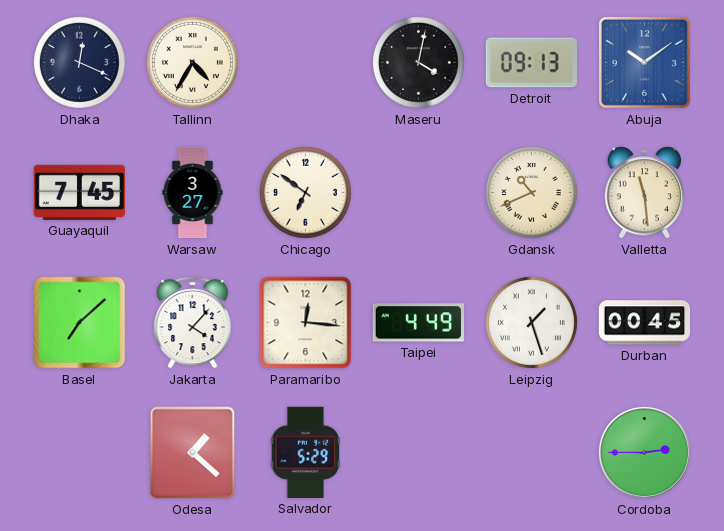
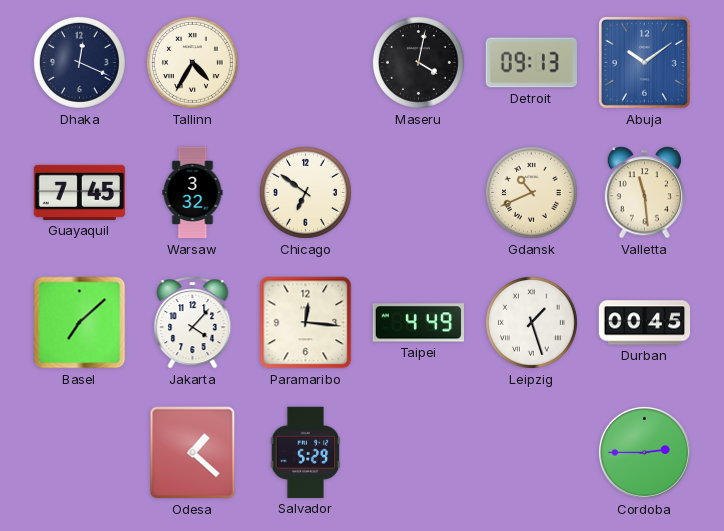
Warsaw: 3:27 -> 3:32
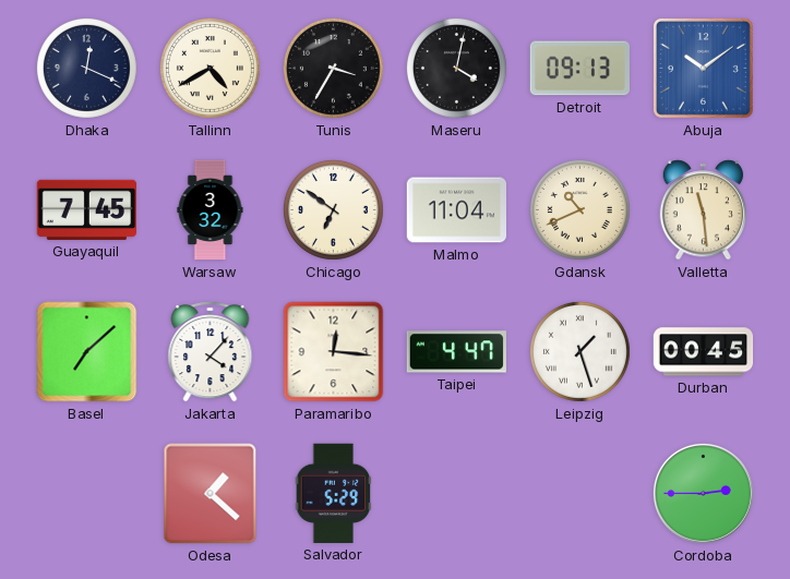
Tallinn: 4:35 -> 4:40
Tunis: none -> 3:35
Malmo: none -> 11:04
Taipei: 4:49 -> 4:47
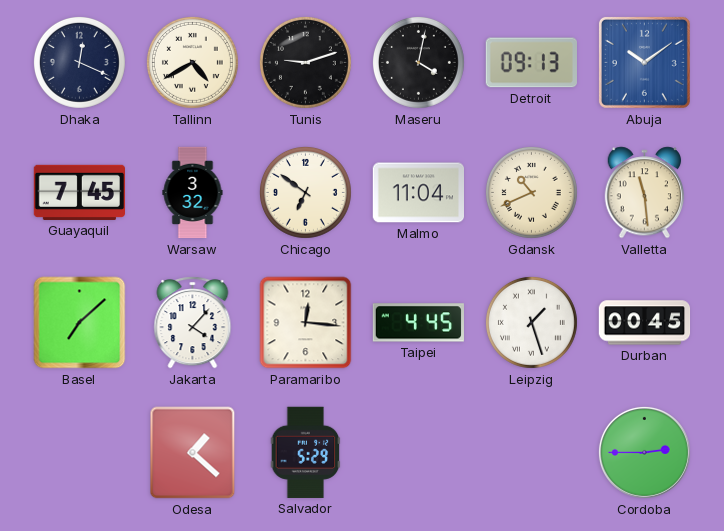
Tunis: 3:35 -> 9:12
Taipei: 4:47 -> 4:45
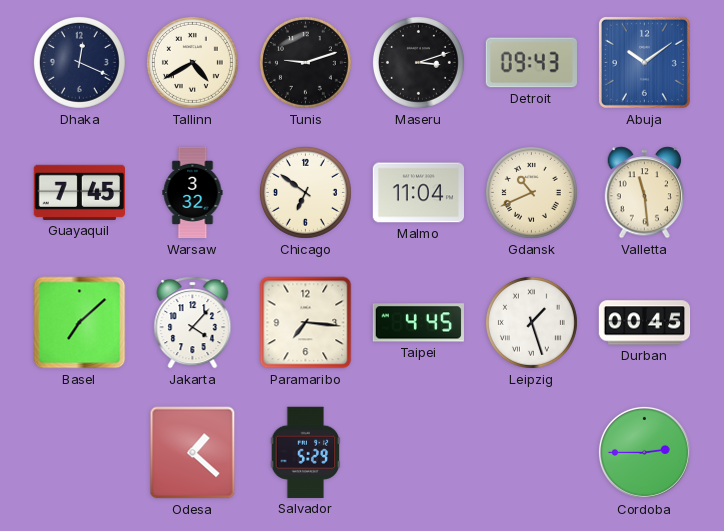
Maseru: 4:02 -> 3:12
Detroit: 09:13 -> 09:43
Paramaribo: 12:16 -> 7:16
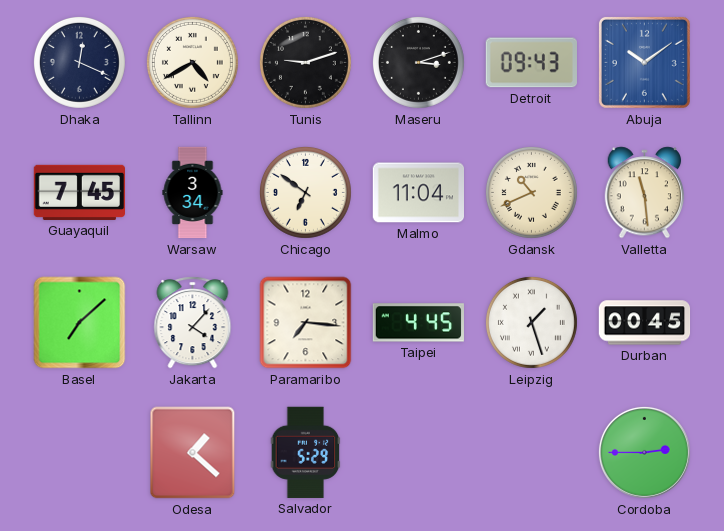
Warsaw: 3:32 -> 3:34
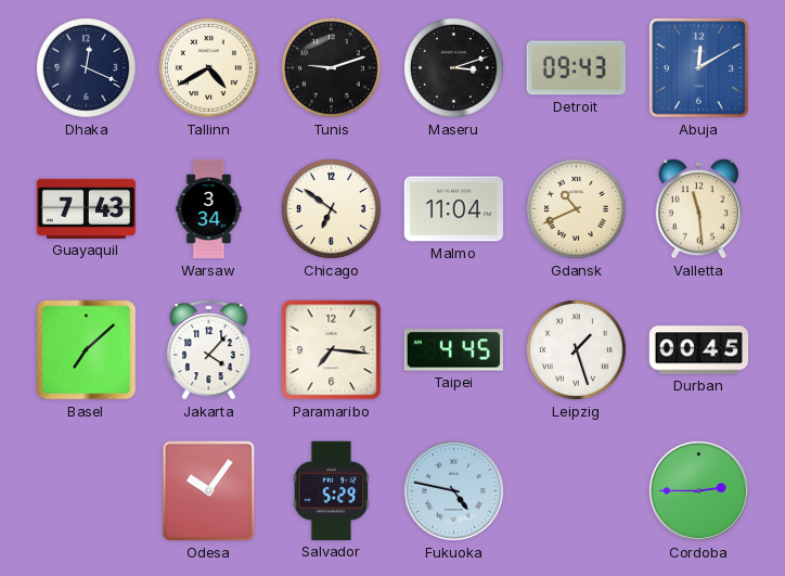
Abuja: 10:09 -> 12:10
Guayaquil: 7:45 -> 7:43
Odesa: 1:22 -> 10:06
Fukuoka: none -> 4:47
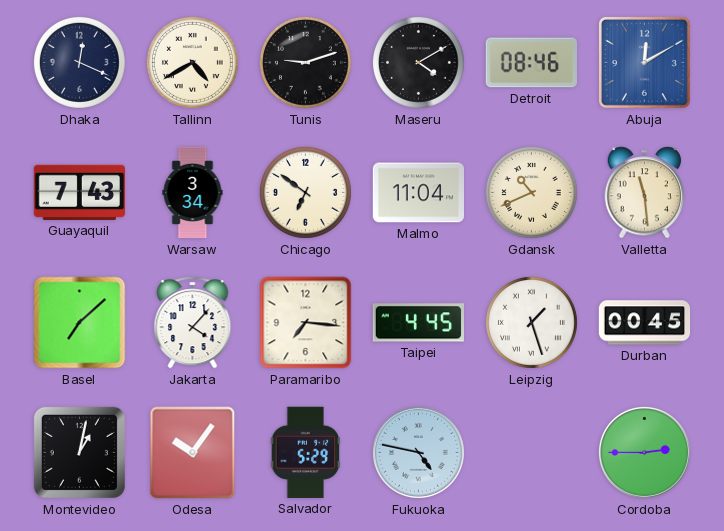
Maseru: 3:12 -> 4:10
Detroit: 09:43 -> 08:46
Montevideo: none -> 1:02
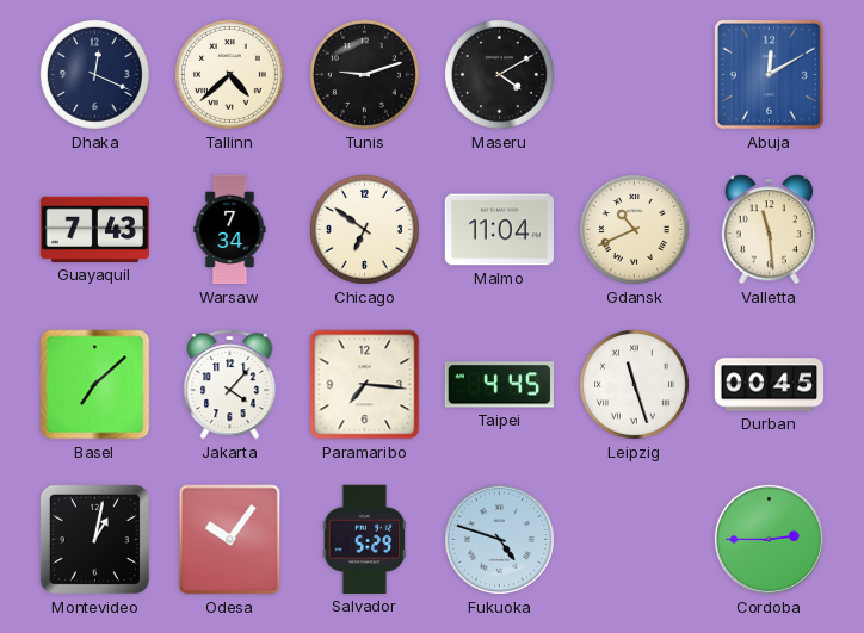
Tallinn: 4:40 -> 4:38
Detroit: 08:46 -> none
Warsaw: 3:34 -> 7:34
Leipzig: 1:27 -> 11:27
Fukuoka: 4:47 -> 4:48
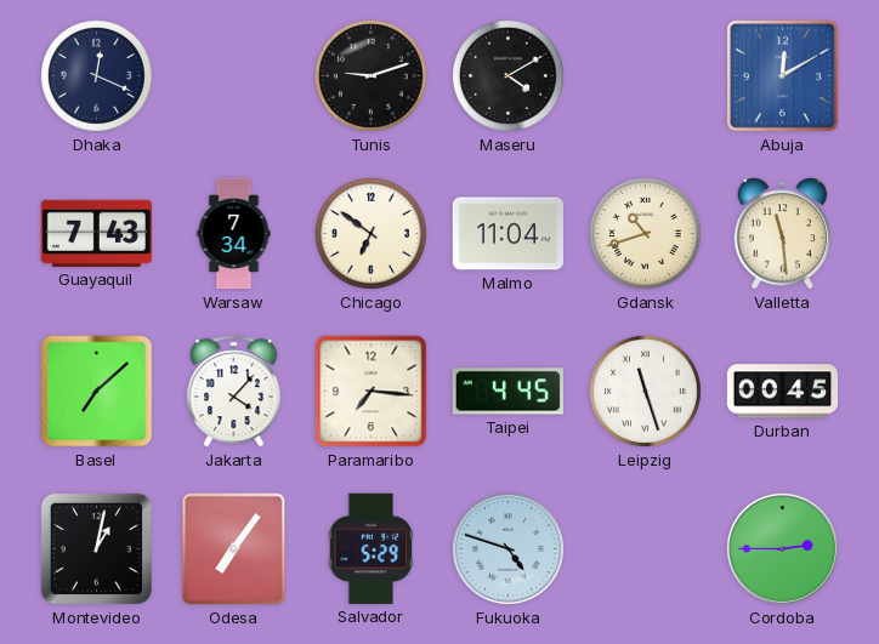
Tallinn: 4:38 -> none
Gdansk: 10:41 -> 10:42
Odesa: 10:06 -> 7:06
